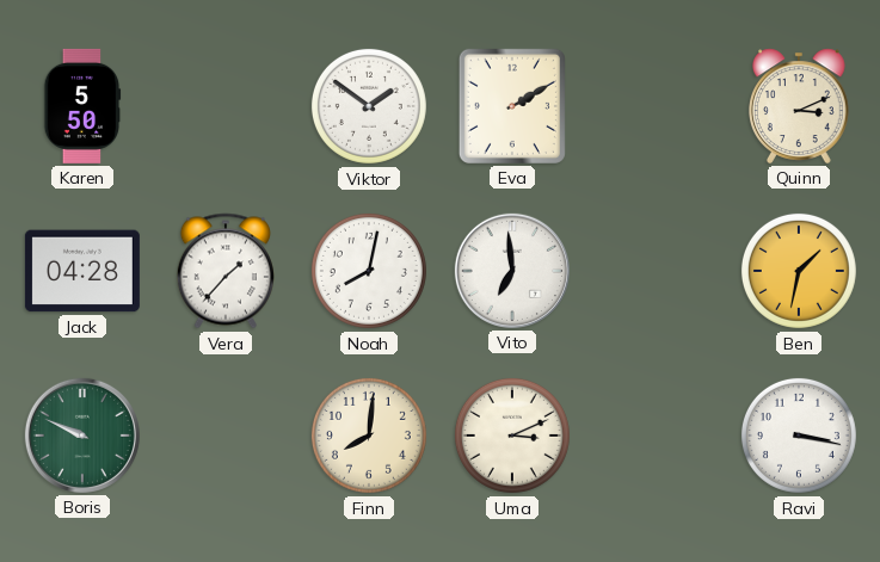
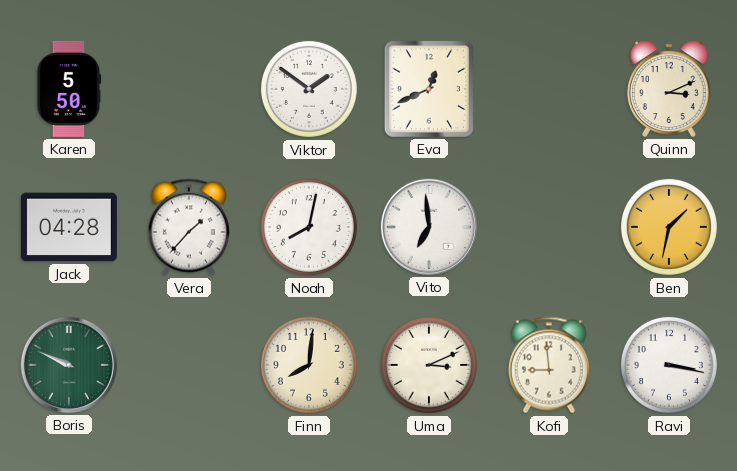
Eva: 2:10 -> 12:41
Kofi: none -> 8:59
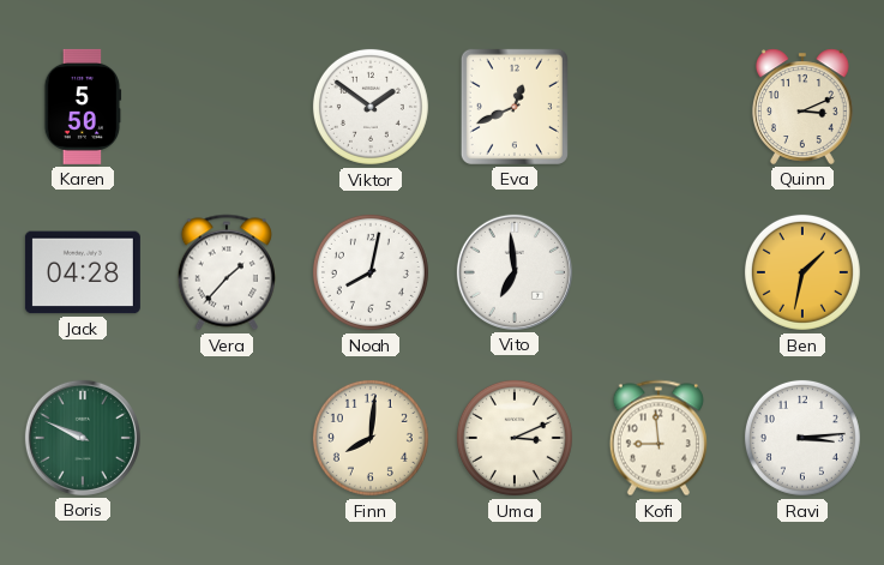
Ravi: 3:17 -> 3:14
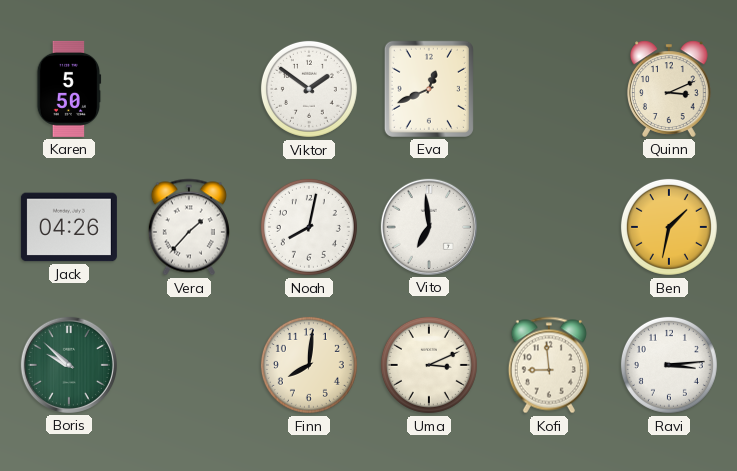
Jack: 04:28 -> 04:26
Boris: 9:49 -> 9:52
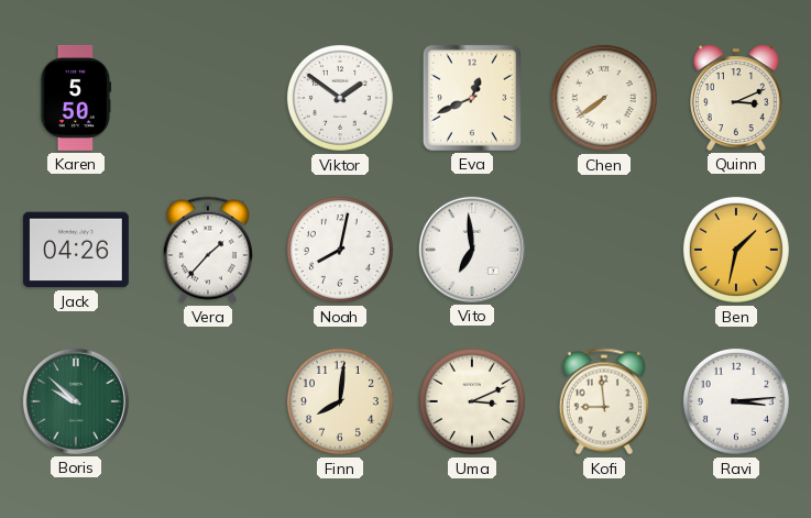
Chen: none -> 7:39
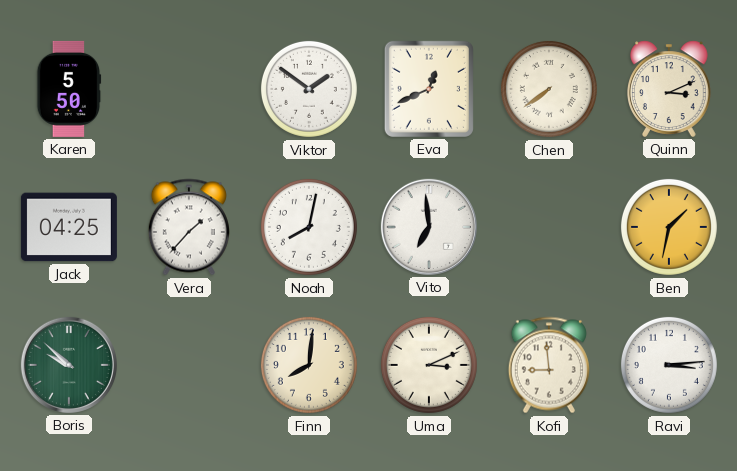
Jack: 04:26 -> 04:25
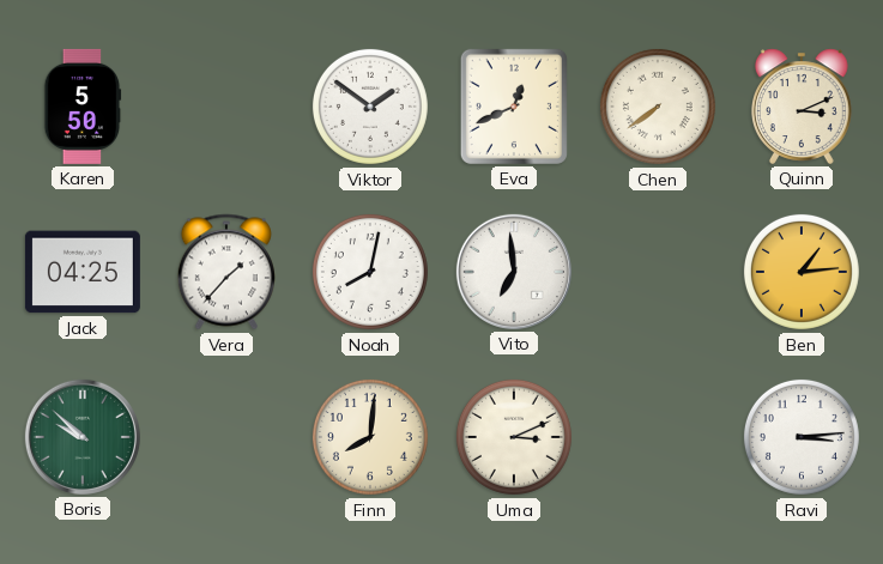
Ben: 1:32 -> 1:14
Kofi: 8:59 -> none
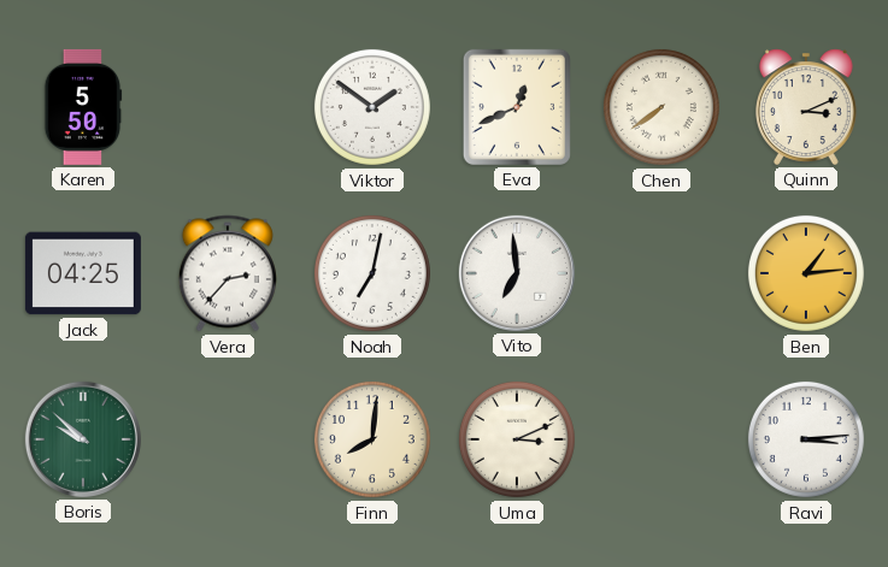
Vera: 1:37 -> 2:37
Noah: 8:02 -> 7:02
